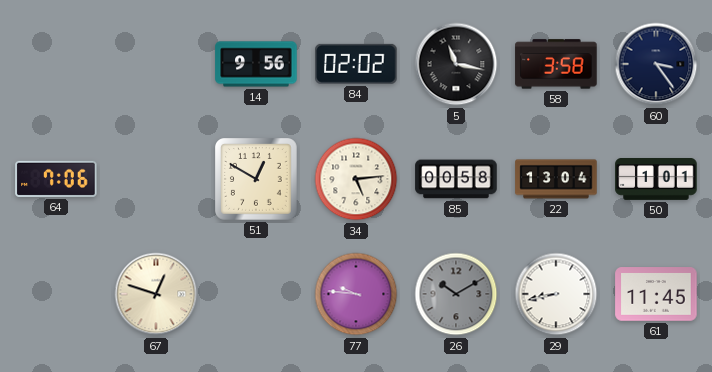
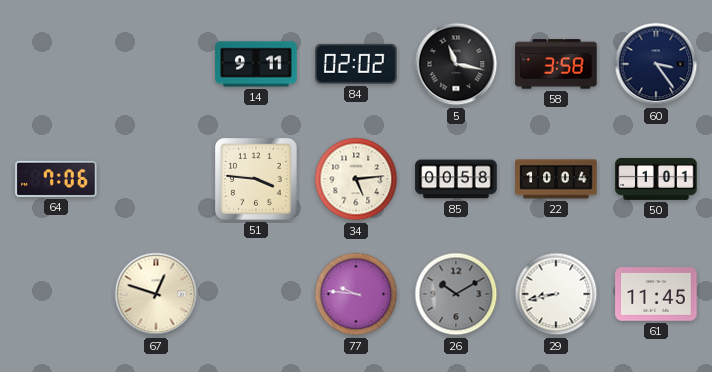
14: 9:56 -> 9:11
51: 12:50 -> 3:46
22: 13:04 -> 10:04
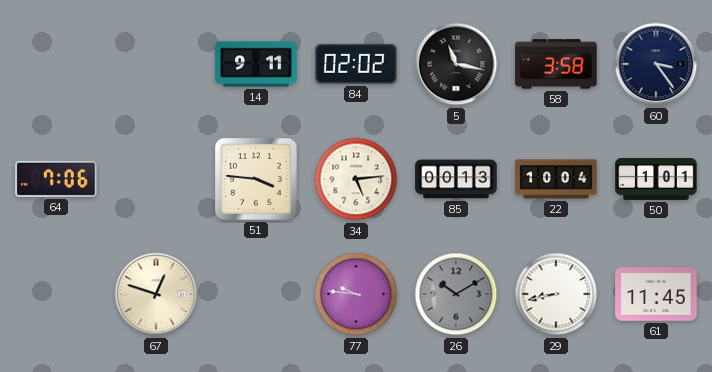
85: 00:58 -> 00:13
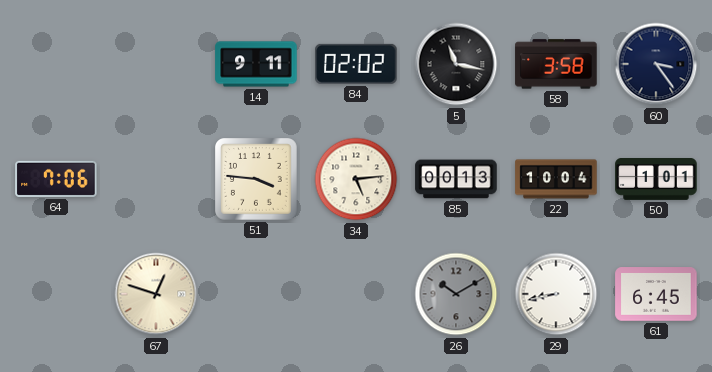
77: 9:46 -> none
61: 11:45 -> 6:45
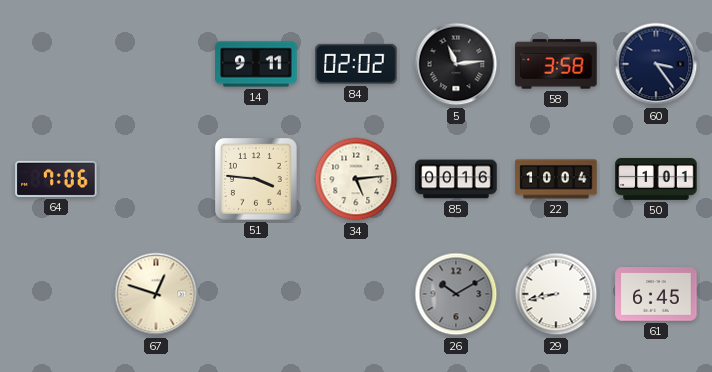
5: 11:17 -> 11:14
85: 00:13 -> 00:16
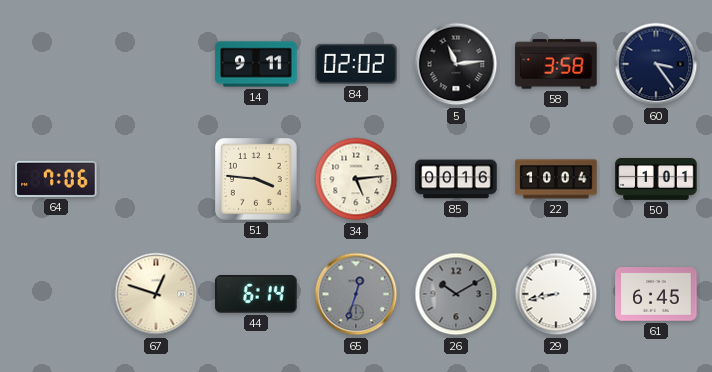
44: none -> 6:14
65: none -> 12:33
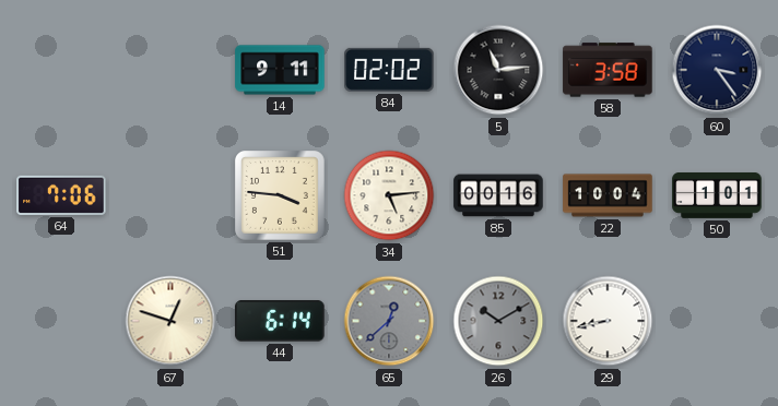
65: 12:33 -> 12:38
61: 6:45 -> none
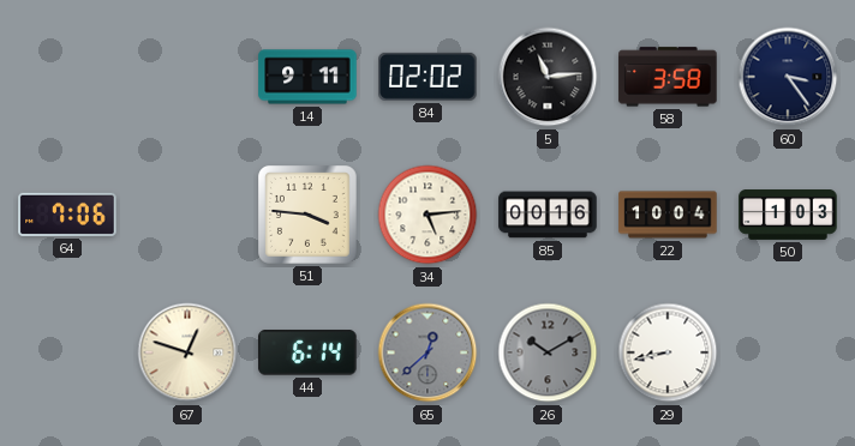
50: 1:01 -> 1:03
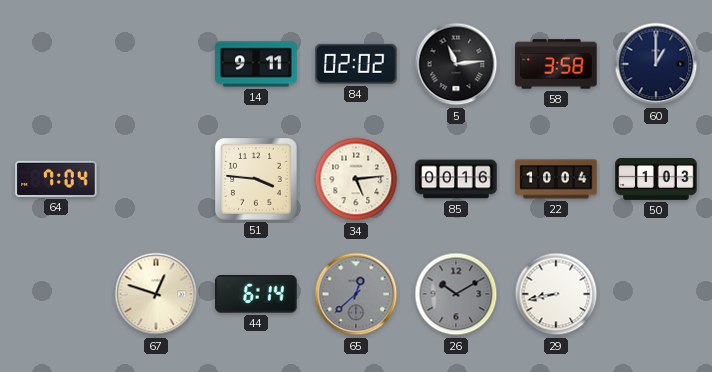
60: 3:24 -> 1:00
64: 7:06 -> 7:04
